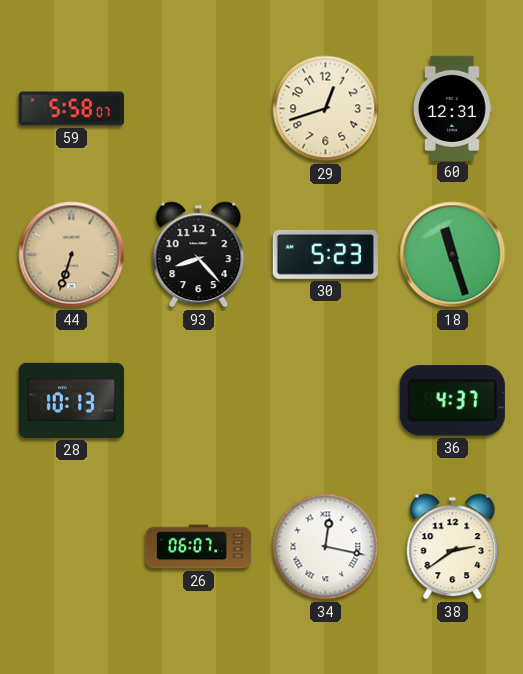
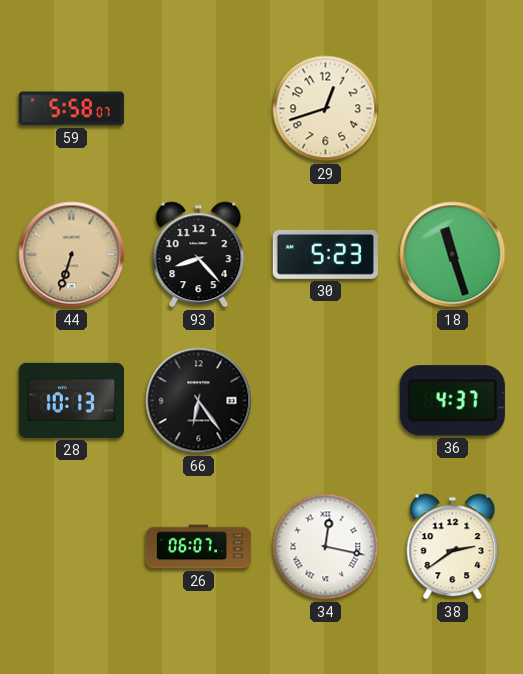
60: 12:31 -> none
66: none -> 6:24
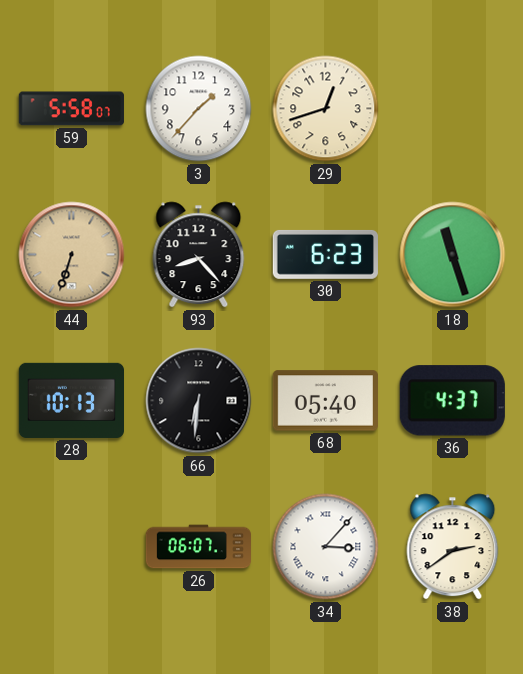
3: none -> 1:37
30: 5:23 -> 6:23
66: 6:24 -> 6:31
68: none -> 05:40
34: 12:17 -> 3:07
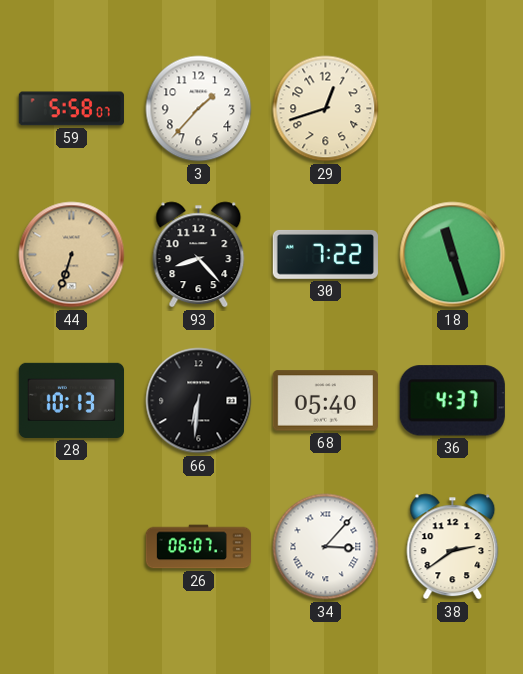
30: 6:23 -> 7:22
